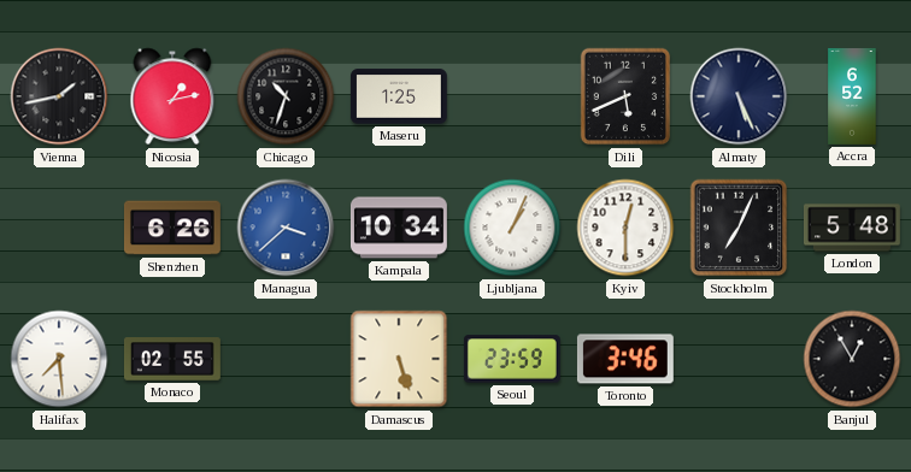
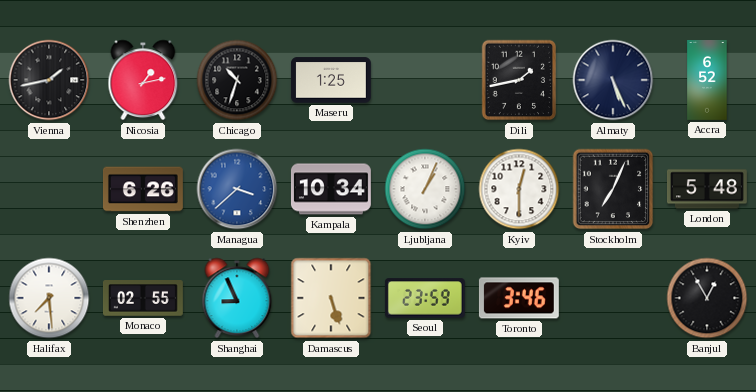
Dili: 5:41 -> 1:43
Shanghai: none -> 8:56
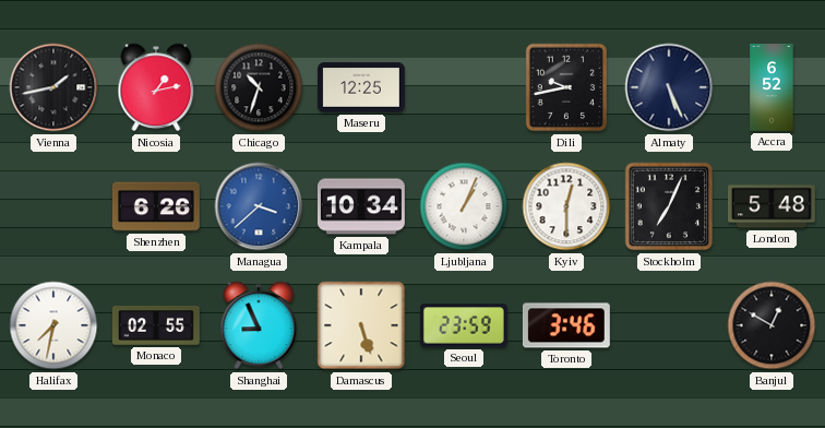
Maseru: 1:25 -> 12:25
Dili: 1:43 -> 9:43
Halifax: 7:29 -> 7:32
Banjul: 12:55 -> 12:50
